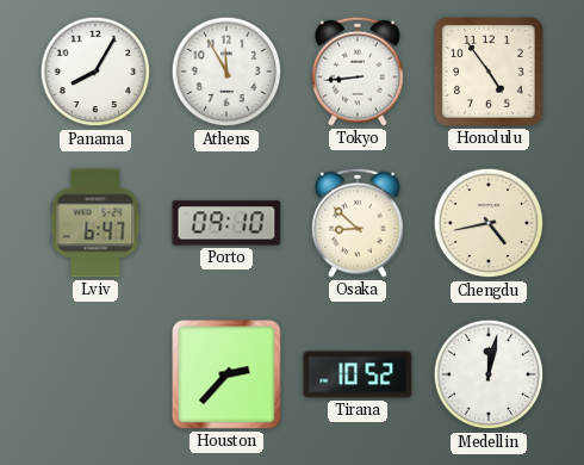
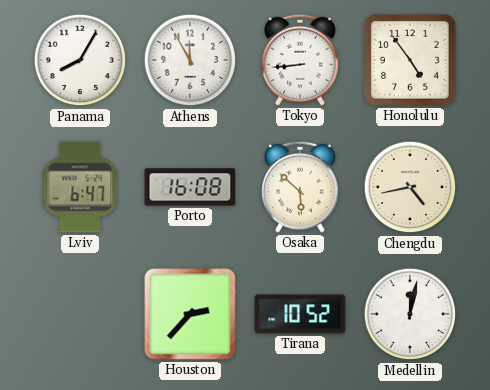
Porto: 09:10 -> 16:08
Osaka: 8:52 -> 5:52
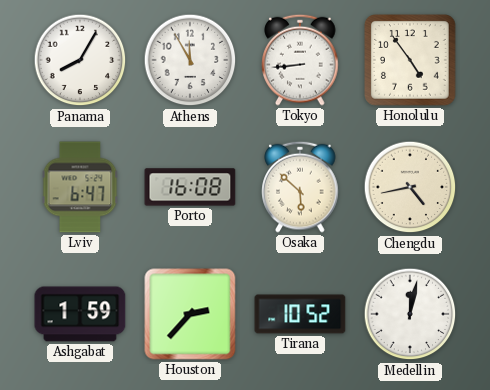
Ashgabat: none -> 1:59
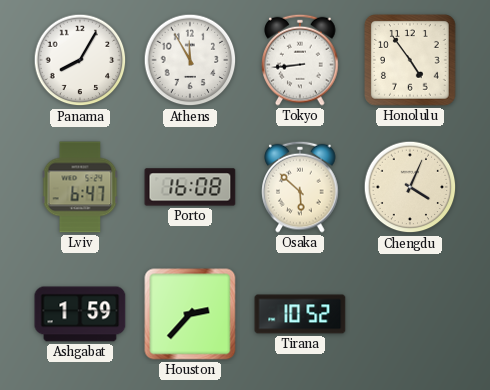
Chengdu: 4:43 -> 4:04
Medellin: 12:02 -> none
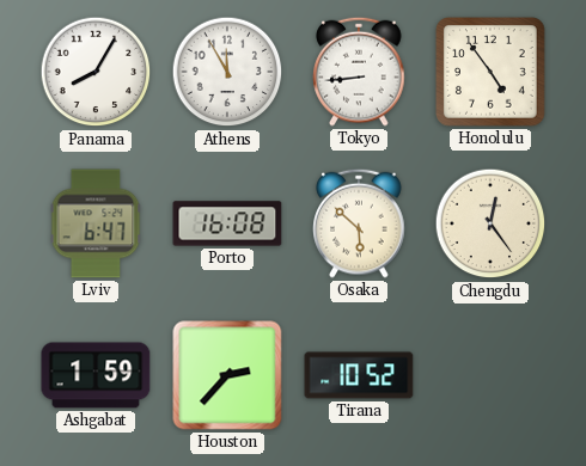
Chengdu: 4:04 -> 12:24
